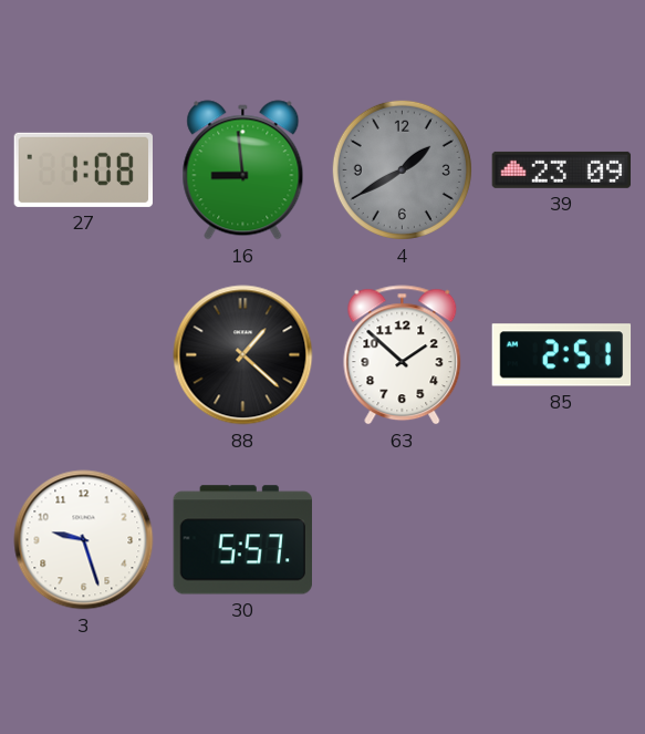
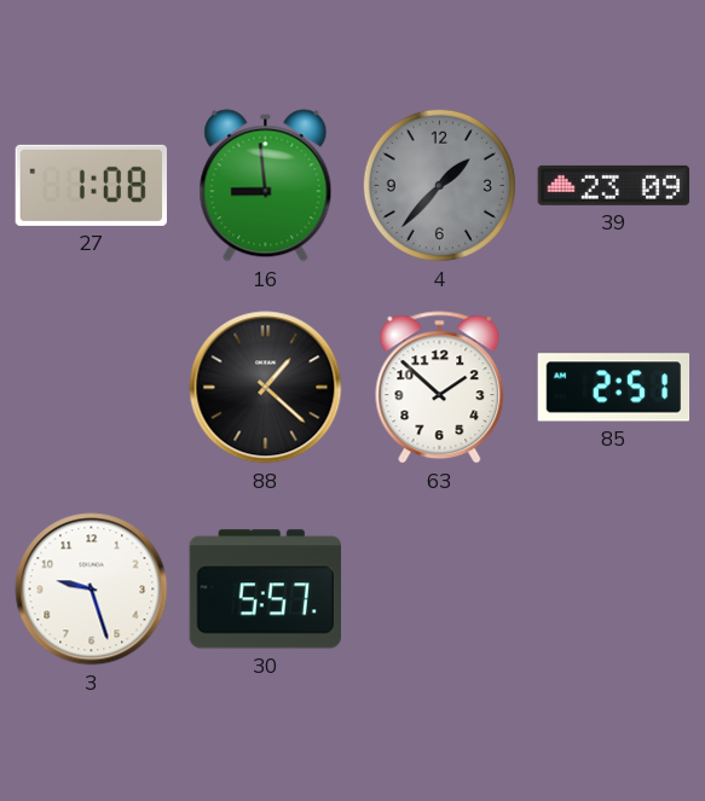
4: 1:40 -> 1:37
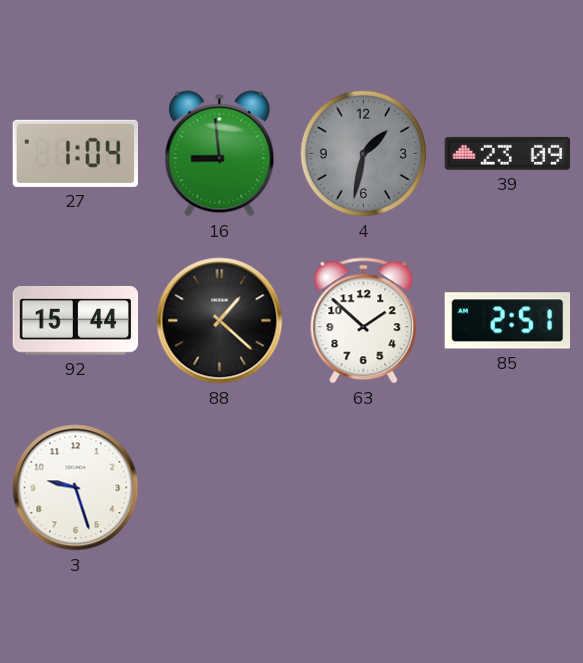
27: 1:08 -> 1:04
4: 1:37 -> 1:32
92: none -> 15:44
30: 5:57 -> none
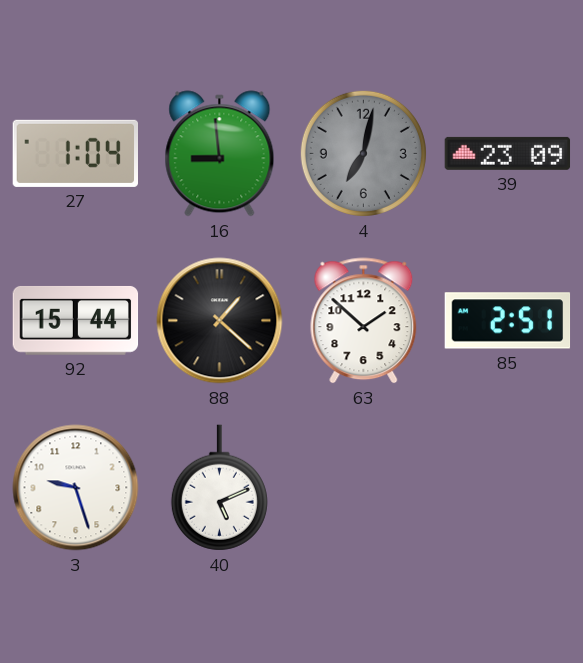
4: 1:32 -> 7:02
40: none -> 5:11
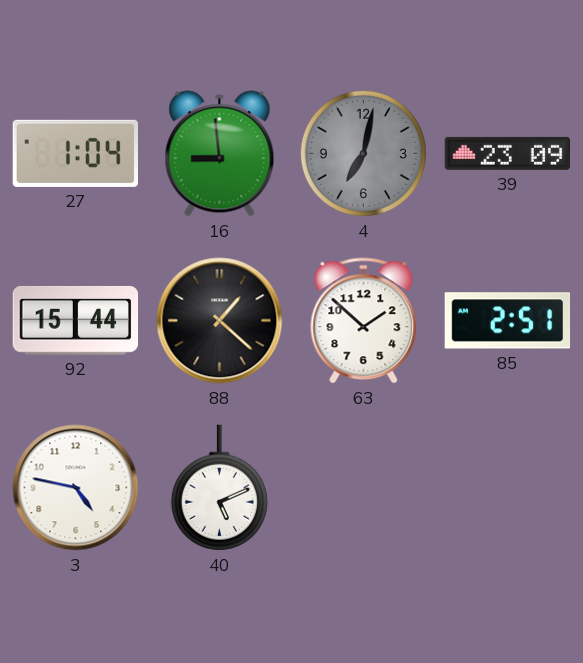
3: 9:27 -> 4:47
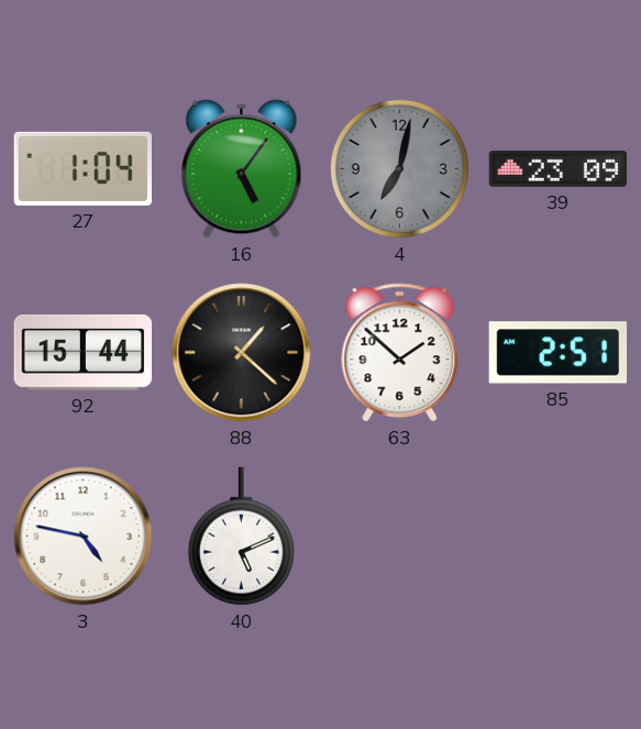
16: 8:59 -> 5:06
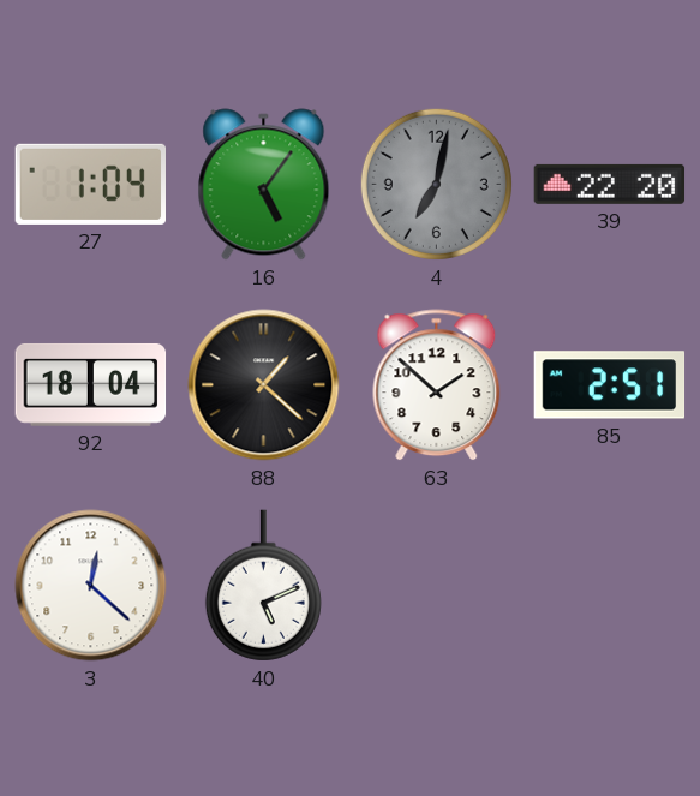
39: 23:09 -> 22:20
92: 15:44 -> 18:04
3: 4:47 -> 12:22
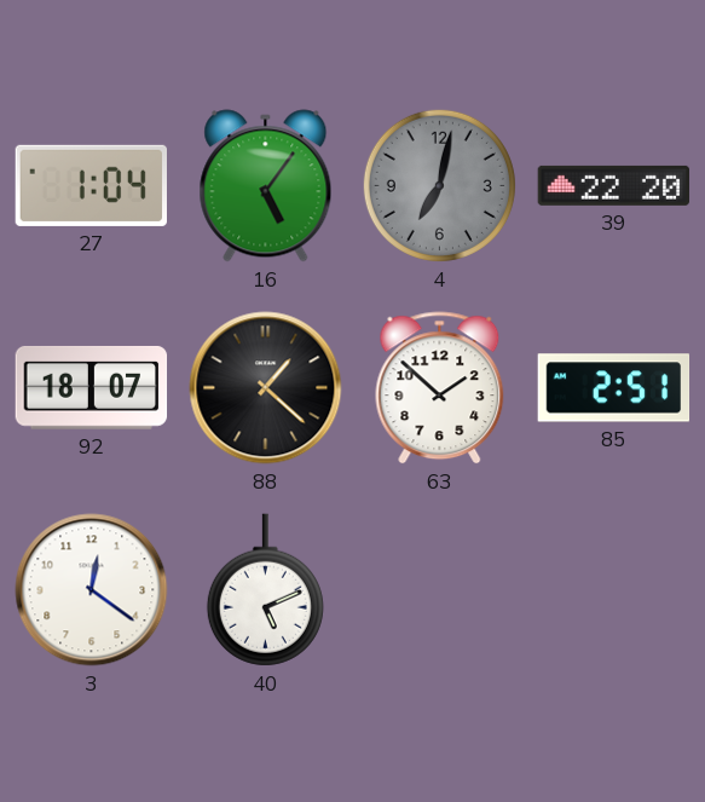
92: 18:04 -> 18:07
3: 12:22 -> 12:21
